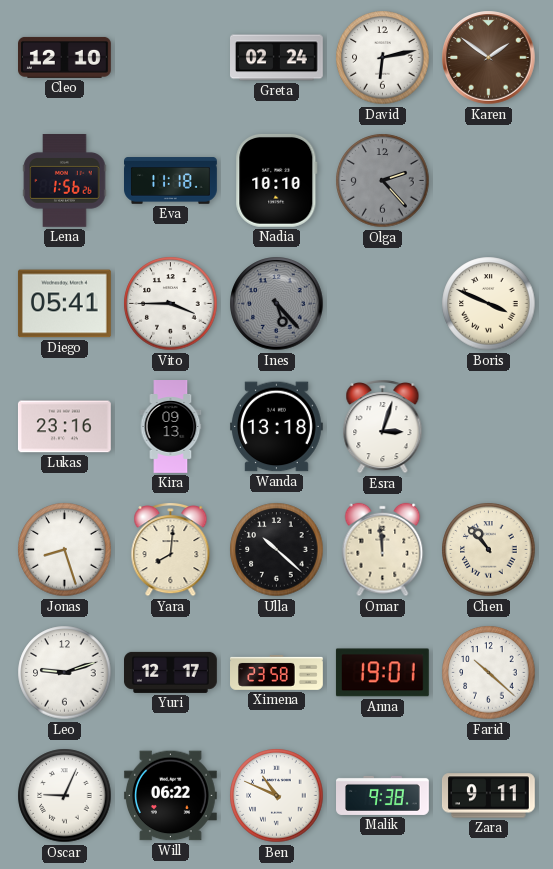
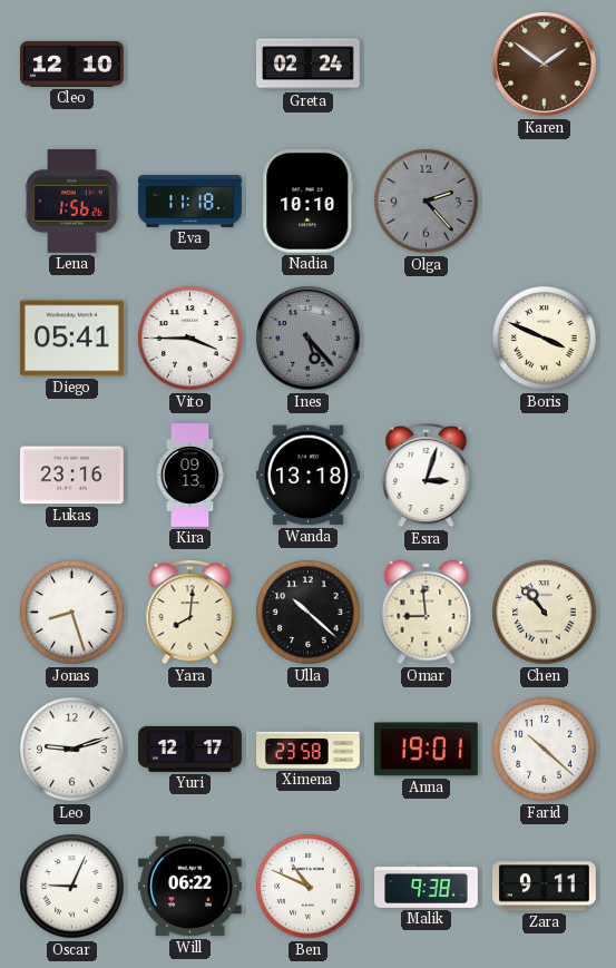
David: 6:13 -> none
Omar: 11:59 -> 8:59
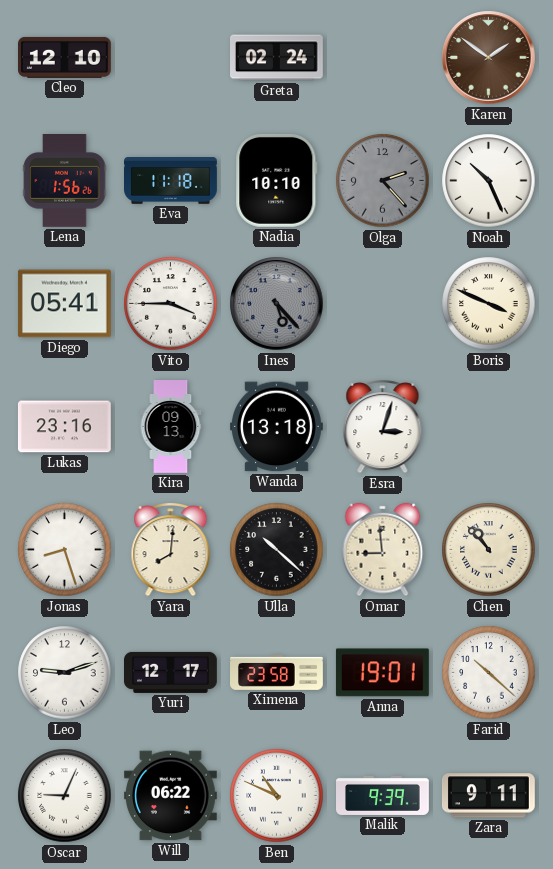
Noah: none -> 10:26
Malik: 9:38 -> 9:39
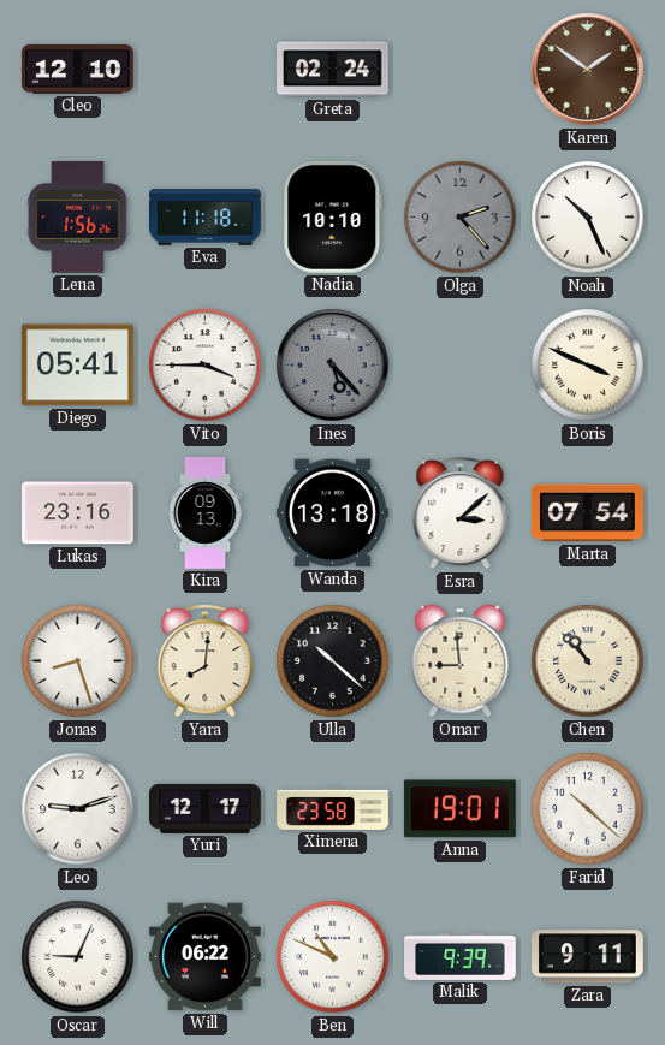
Esra: 3:03 -> 3:08
Marta: none -> 07:54
